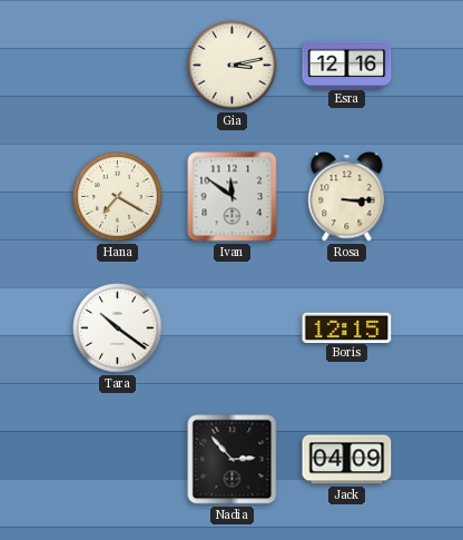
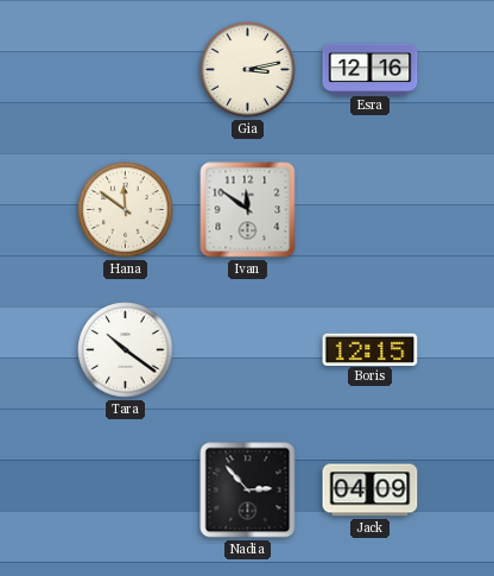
Hana: 7:20 -> 11:51
Rosa: 3:15 -> none
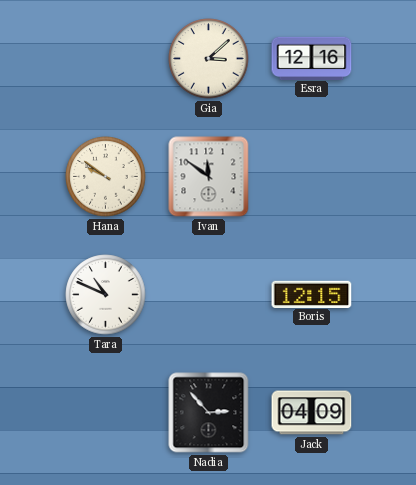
Gia: 3:13 -> 3:08
Hana: 11:51 -> 9:51
Tara: 10:21 -> 10:49
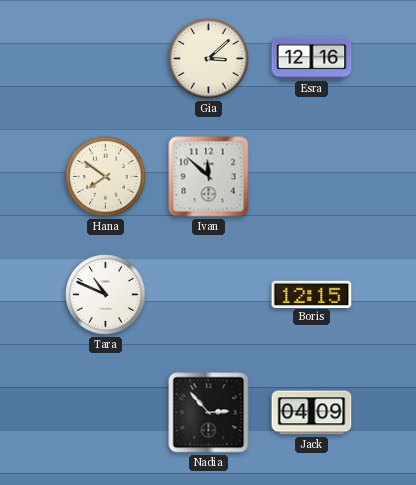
Hana: 9:51 -> 7:51
Ivan: 11:51 -> 11:52
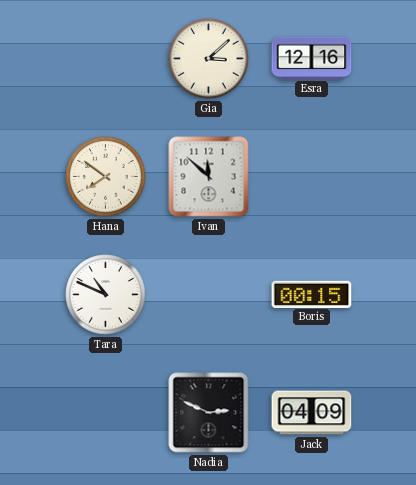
Boris: 12:15 -> 00:15
Nadia: 2:53 -> 2:49
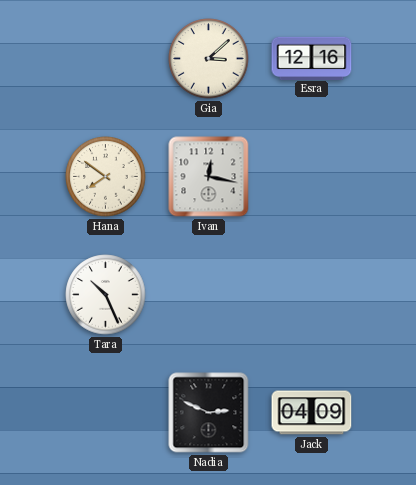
Ivan: 11:52 -> 12:17
Tara: 10:49 -> 10:26
Boris: 00:15 -> none
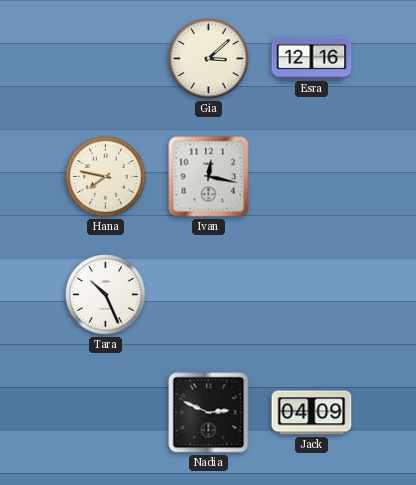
Hana: 7:51 -> 7:47
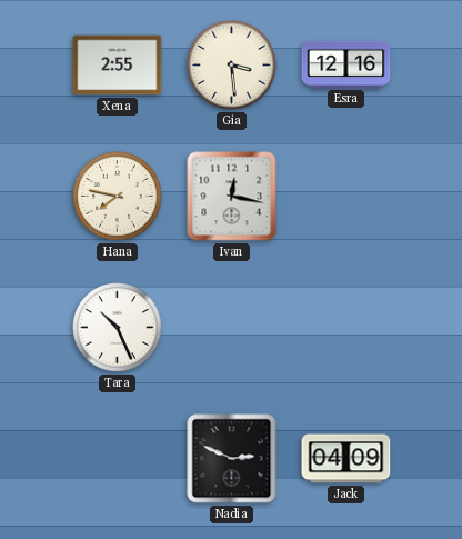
Xena: none -> 2:55
Gia: 3:08 -> 3:29
